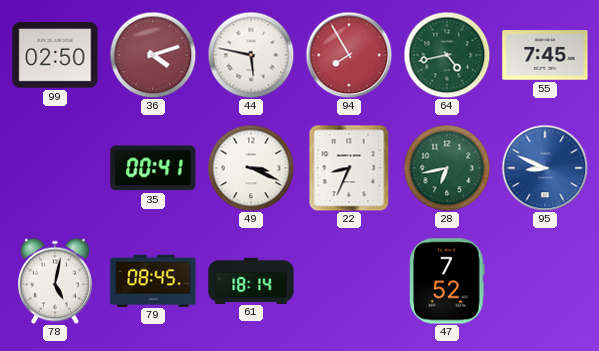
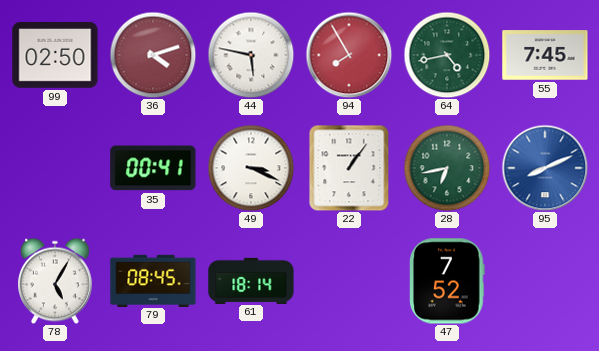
22: 8:34 -> 1:06
95: 8:49 -> 8:11
78: 5:02 -> 5:05
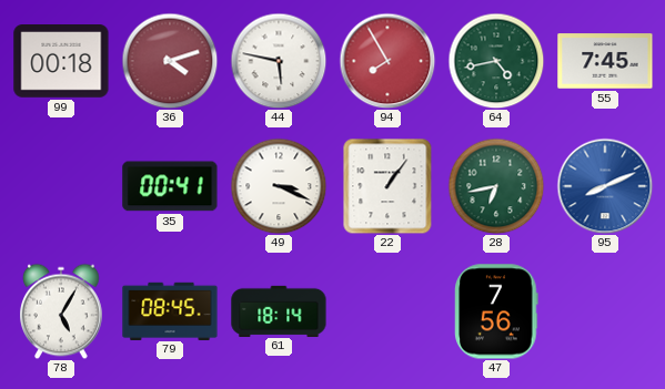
99: 02:50 -> 00:18
47: 7:52 -> 7:56
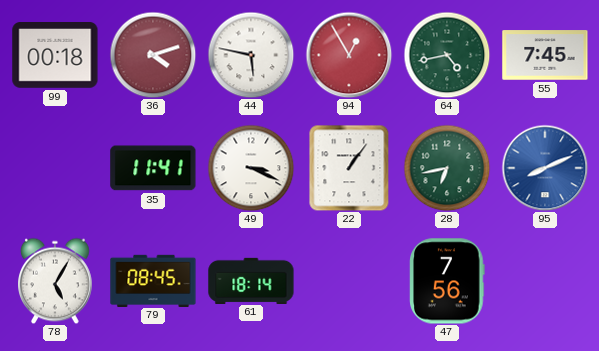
94: 7:55 -> 12:55
35: 00:41 -> 11:41
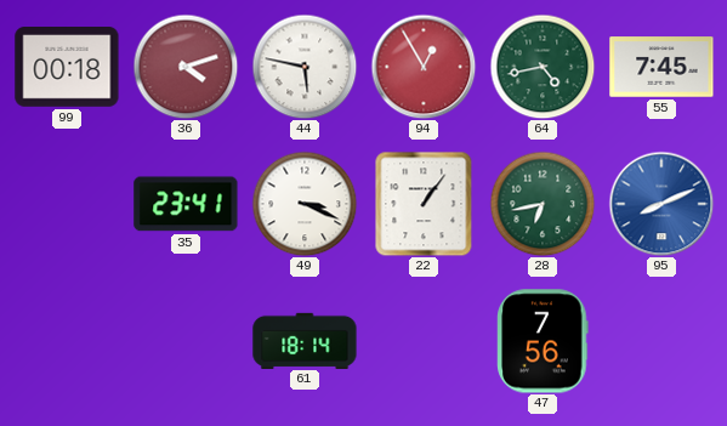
35: 11:41 -> 23:41
78: 5:05 -> none
79: 08:45 -> none
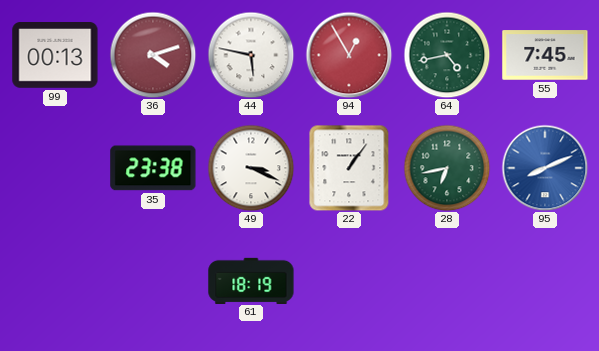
99: 00:18 -> 00:13
35: 23:41 -> 23:38
61: 18:14 -> 18:19
47: 7:56 -> none
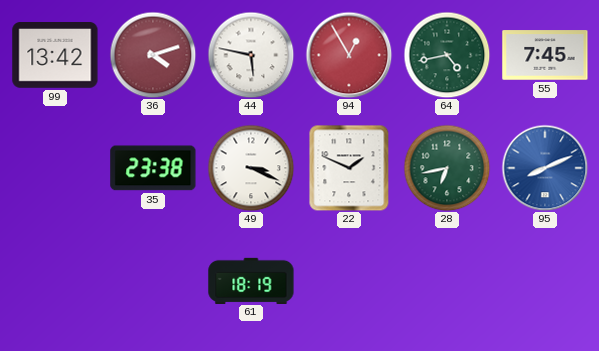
99: 00:13 -> 13:42
22: 1:06 -> 1:49
